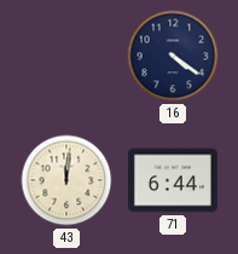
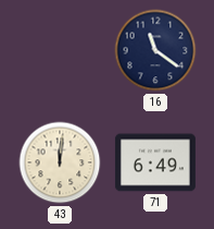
16: 4:21 -> 11:21
71: 6:44 -> 6:49
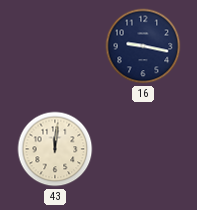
16: 11:21 -> 9:17
71: 6:49 -> none
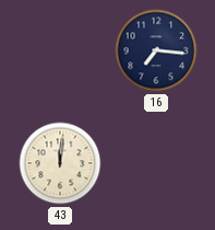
16: 9:17 -> 7:16
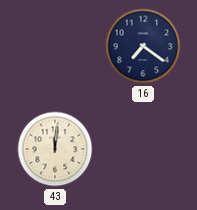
16: 7:16 -> 7:21
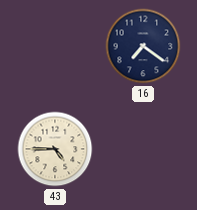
43: 12:01 -> 4:45
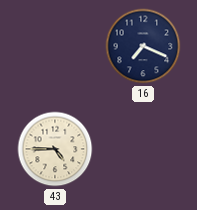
16: 7:21 -> 7:19
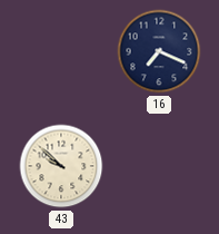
43: 4:45 -> 9:52
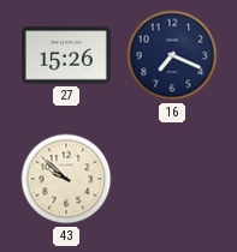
27: none -> 15:26
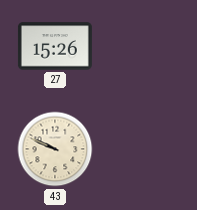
16: 7:19 -> none
43: 9:52 -> 9:49
